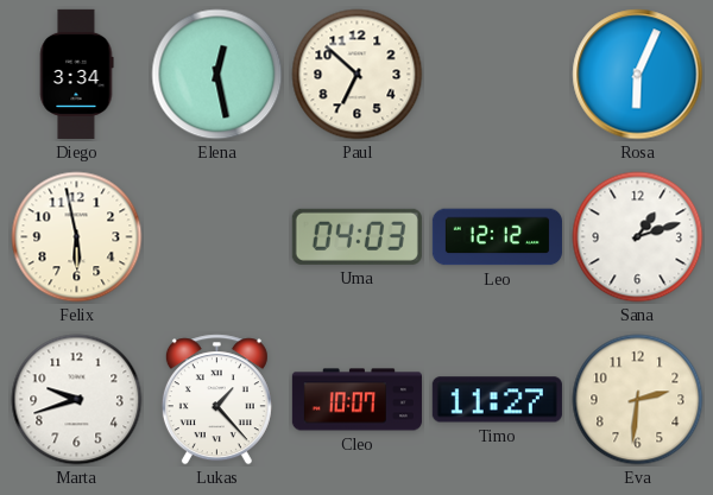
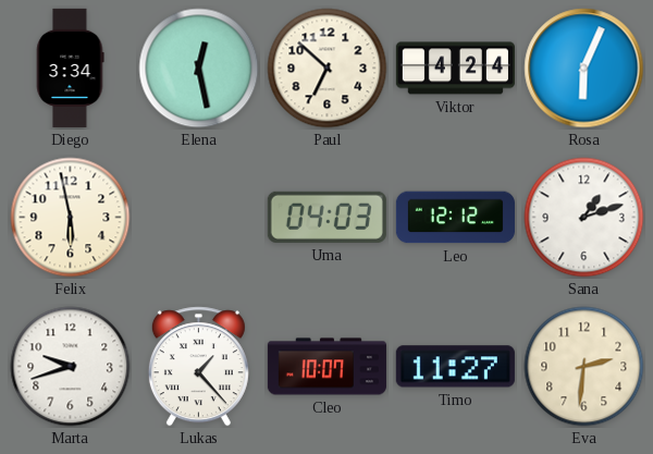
Viktor: none -> 4:24
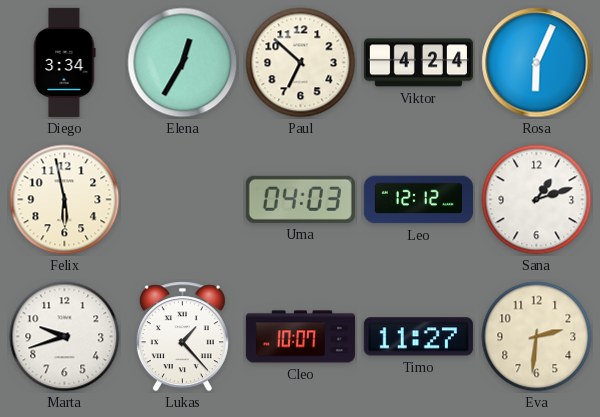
Elena: 12:28 -> 12:35
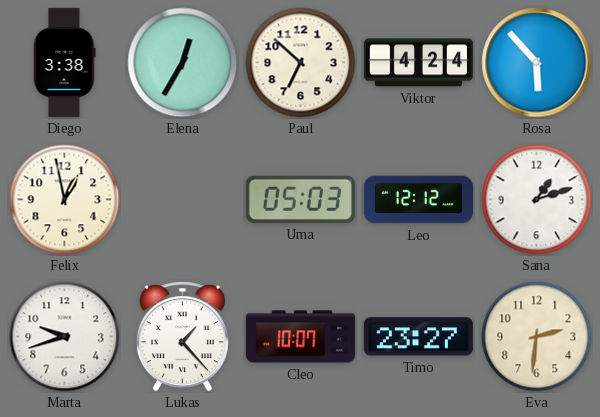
Diego: 3:34 -> 3:38
Rosa: 6:04 -> 5:53
Felix: 5:58 -> 12:58
Uma: 04:03 -> 05:03
Timo: 11:27 -> 23:27
